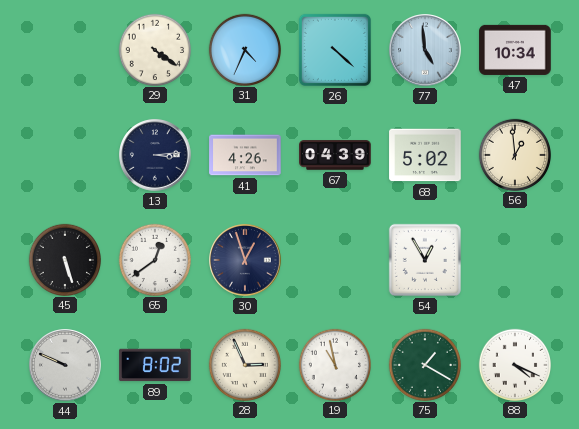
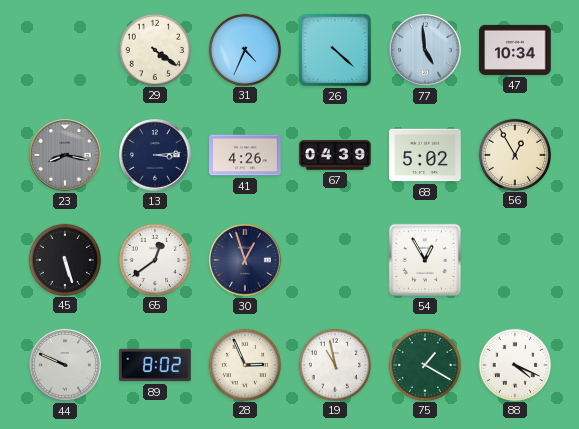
23: none -> 8:17
56: 12:59 -> 12:55
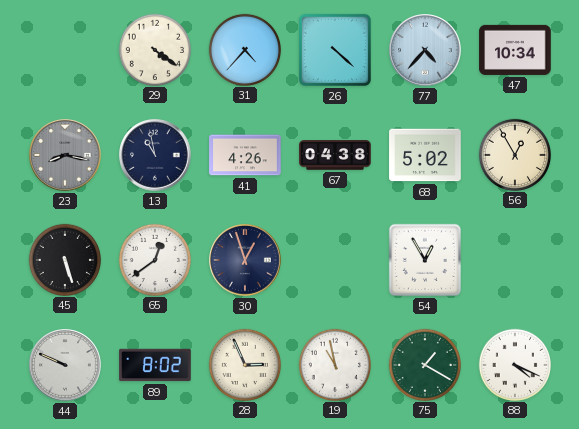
31: 4:34 -> 4:37
77: 4:59 -> 4:37
13: 3:14 -> 10:58
67: 04:39 -> 04:38
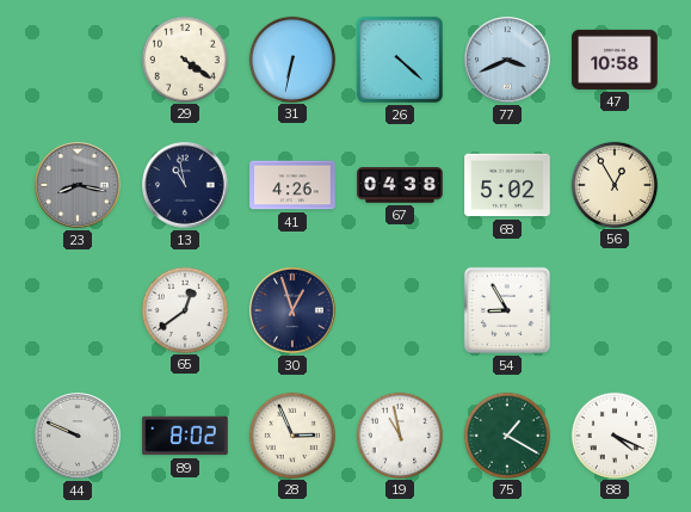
31: 4:37 -> 6:32
77: 4:37 -> 3:41
47: 10:34 -> 10:58
45: 5:27 -> none
54: 12:55 -> 8:55
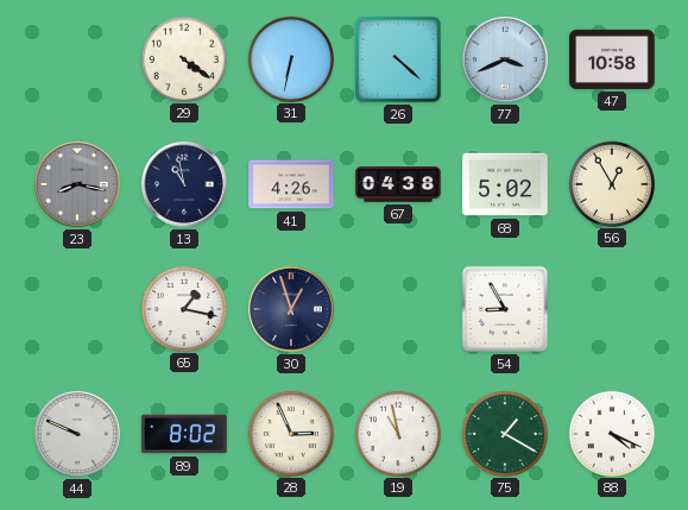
65: 12:39 -> 1:17
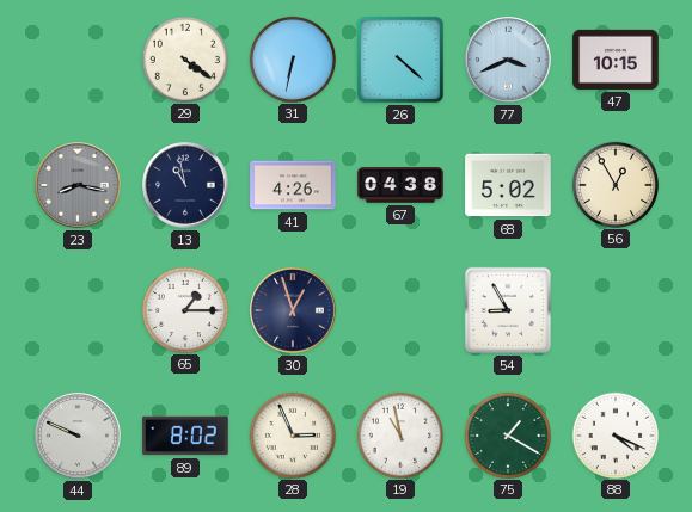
47: 10:58 -> 10:15
65: 1:17 -> 1:15
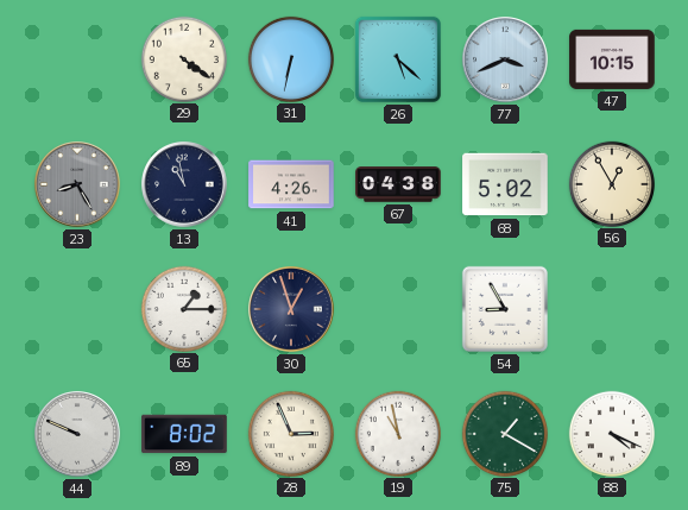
26: 4:22 -> 5:22
23: 8:17 -> 8:25
